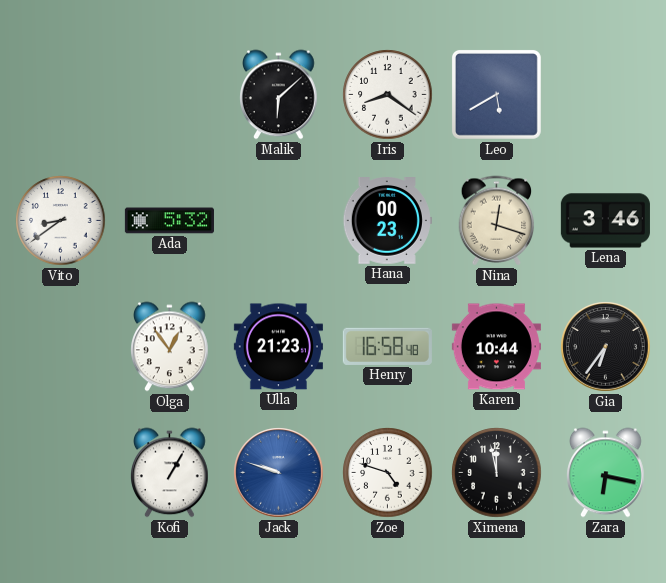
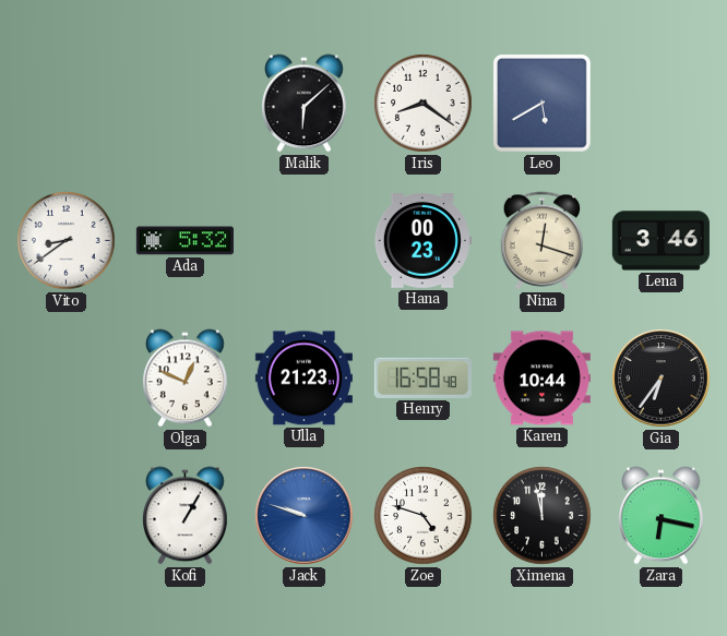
Olga: 12:54 -> 12:49
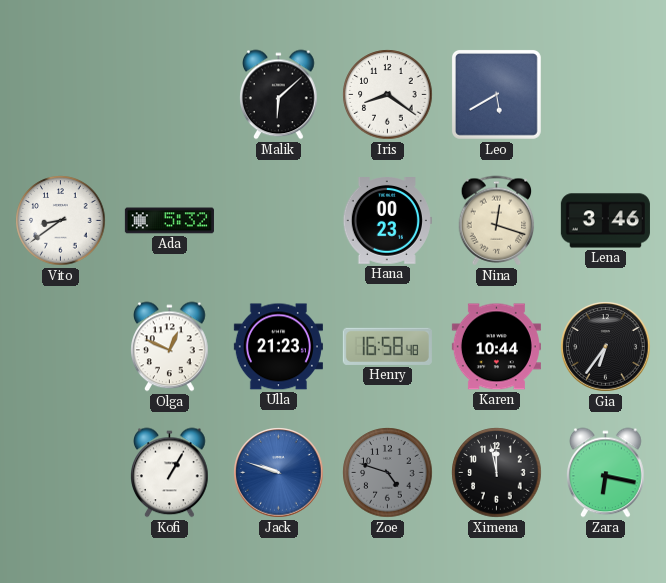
Zoe dial: white -> grey
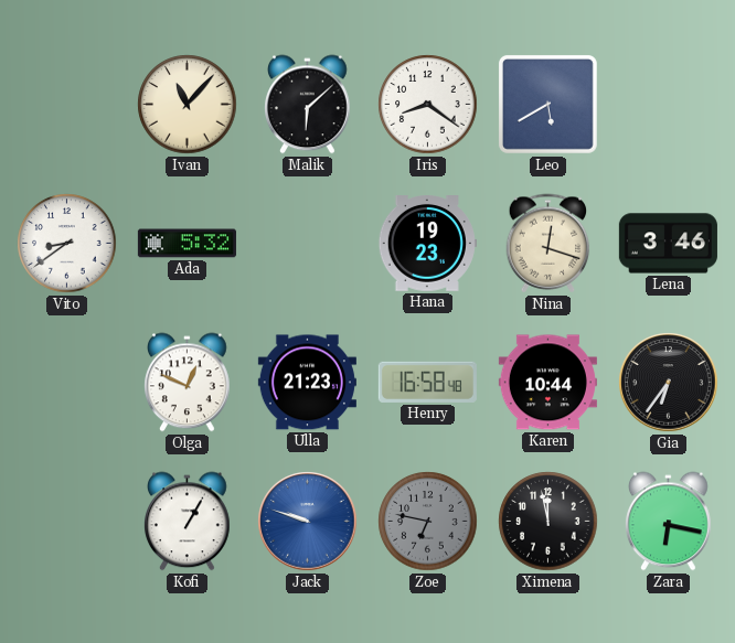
Ivan: none -> 11:07
Hana: 00:23 -> 19:23
Zoe: 4:48 -> 6:47
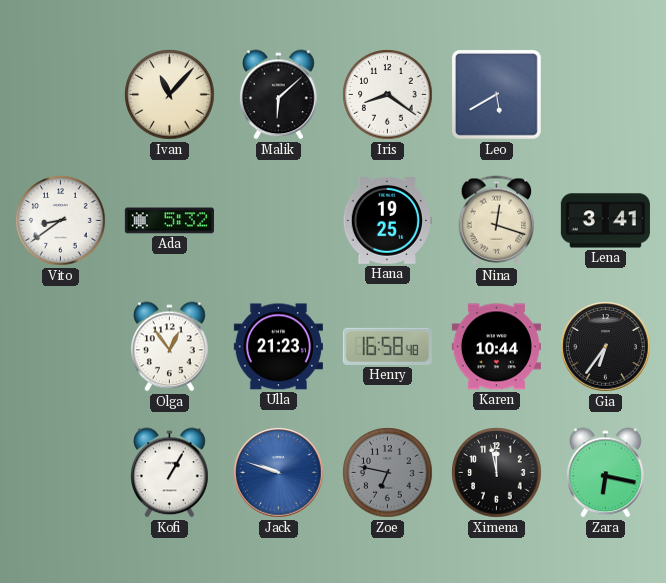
Hana: 19:23 -> 19:25
Lena: 3:46 -> 3:41
Olga: 12:49 -> 12:54
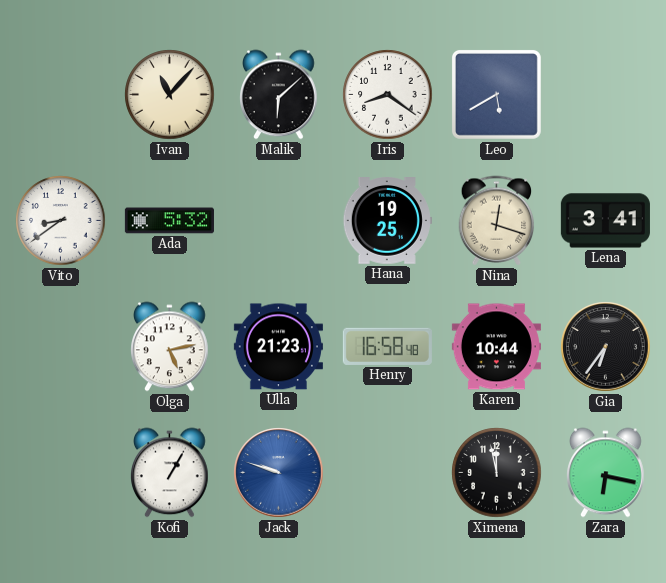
Olga: 12:54 -> 5:13
Zoe: 6:47 -> none
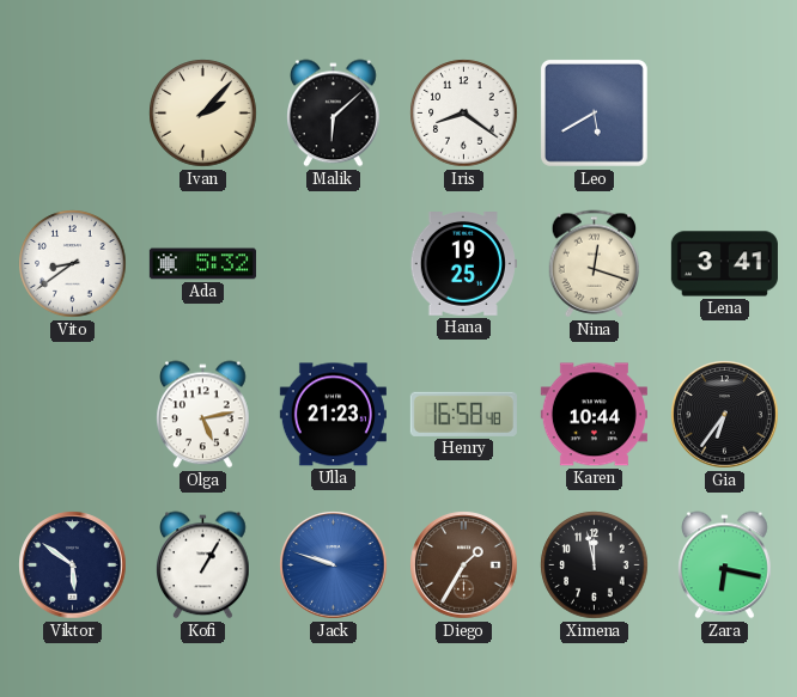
Ivan: 11:07 -> 2:07
Viktor: none -> 5:51
Diego: none -> 1:35
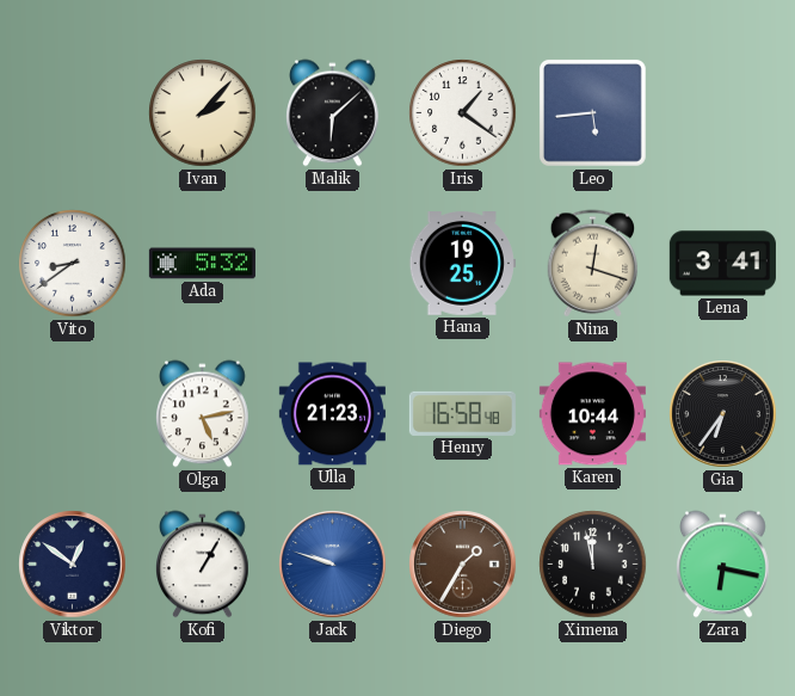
Iris: 8:21 -> 1:21
Leo: 5:40 -> 5:44
Viktor: 5:51 -> 12:51
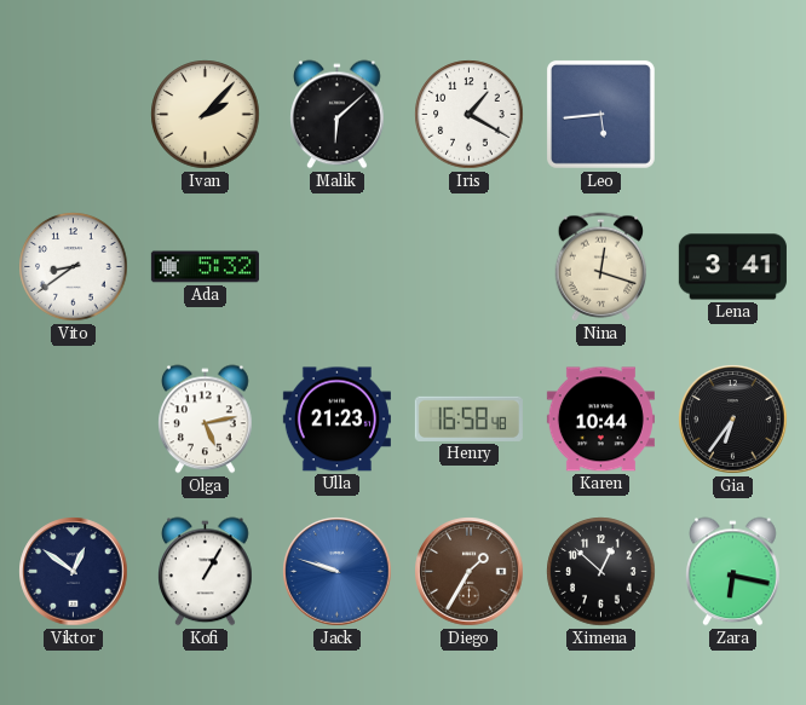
Iris: 1:21 -> 1:20
Hana: 19:25 -> none
Ximena: 11:58 -> 12:52
